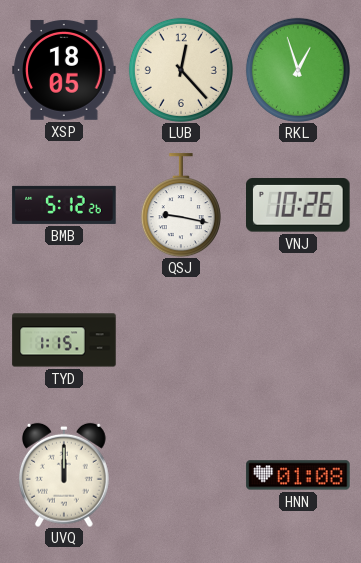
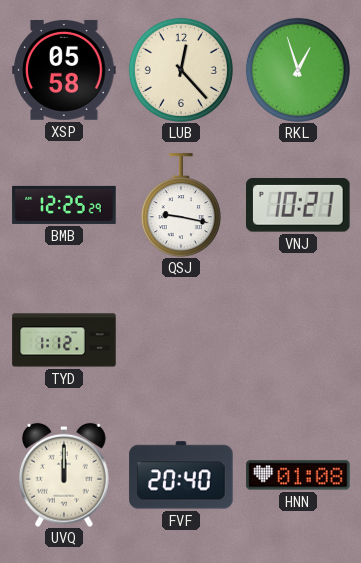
XSP: 18:05 -> 05:58
BMB: 5:12 -> 12:25
VNJ: 10:26 -> 10:21
TYD: 1:15 -> 1:12
FVF: none -> 20:40
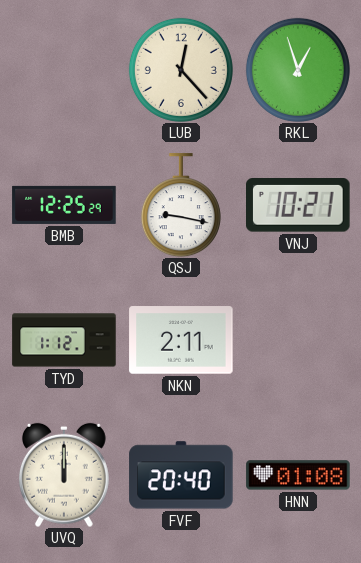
XSP: 05:58 -> none
NKN: none -> 2:11
